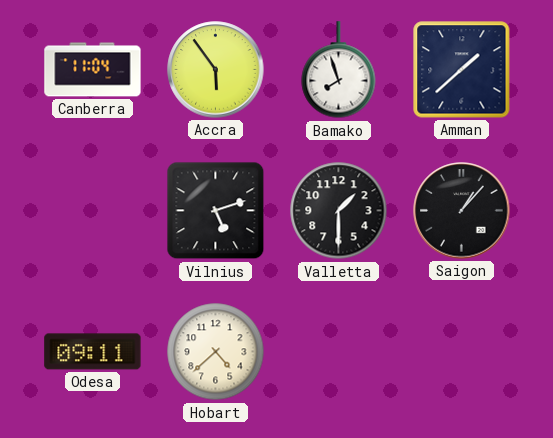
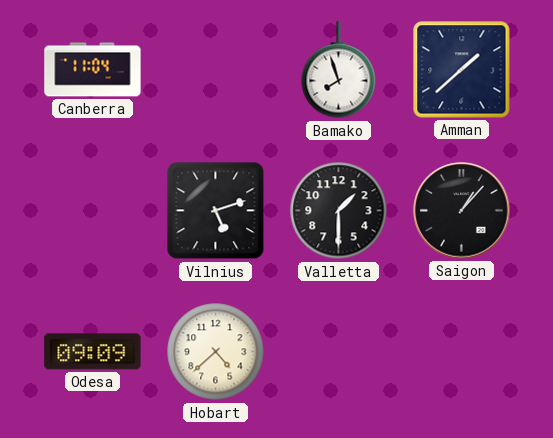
Accra: 5:54 -> none
Odesa: 09:11 -> 09:09
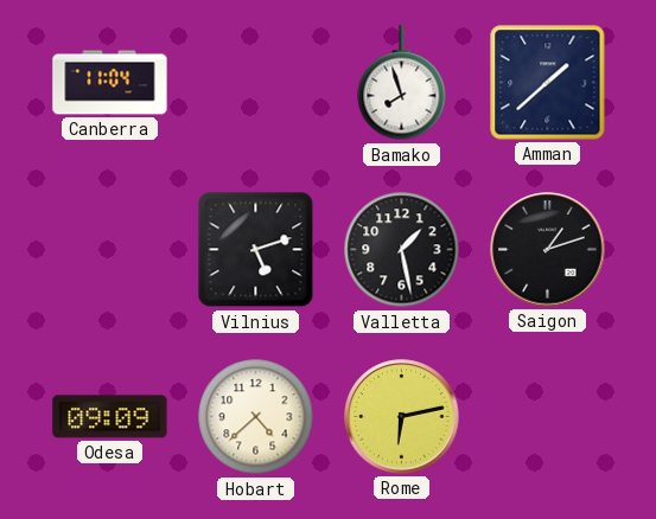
Valletta: 1:30 -> 1:28
Saigon: 1:07 -> 1:12
Rome: none -> 6:13
